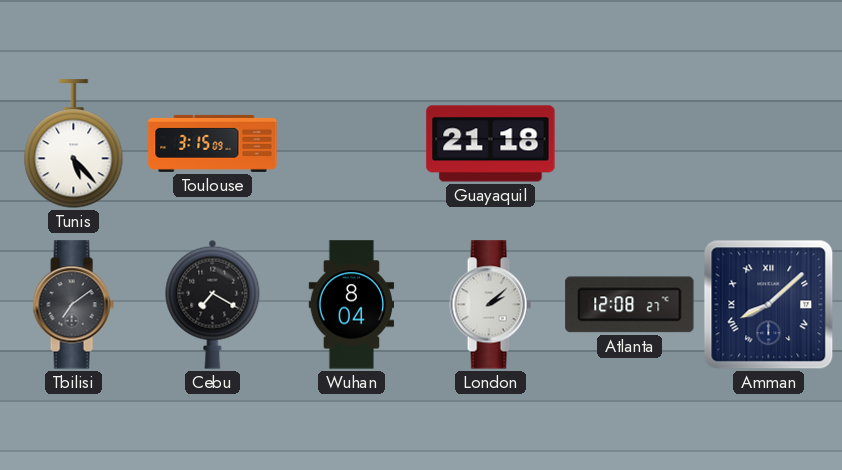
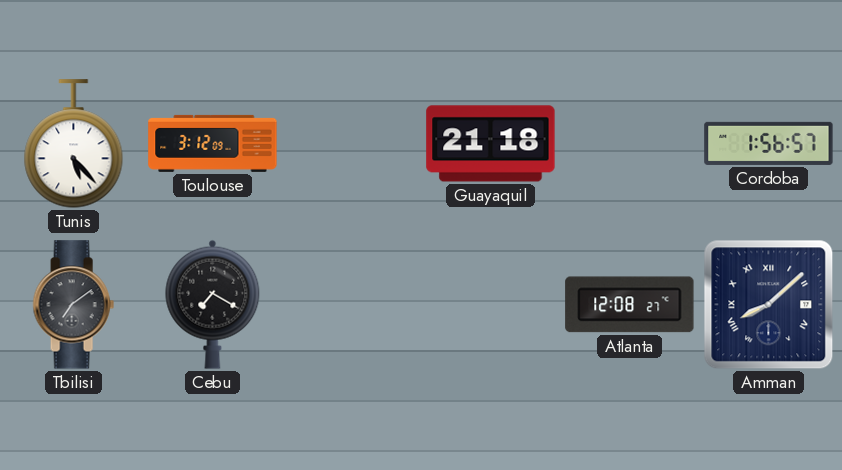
Toulouse: 3:15 -> 3:12
Cordoba: none -> 1:56
Wuhan: 8:04 -> none
London: 2:08 -> none
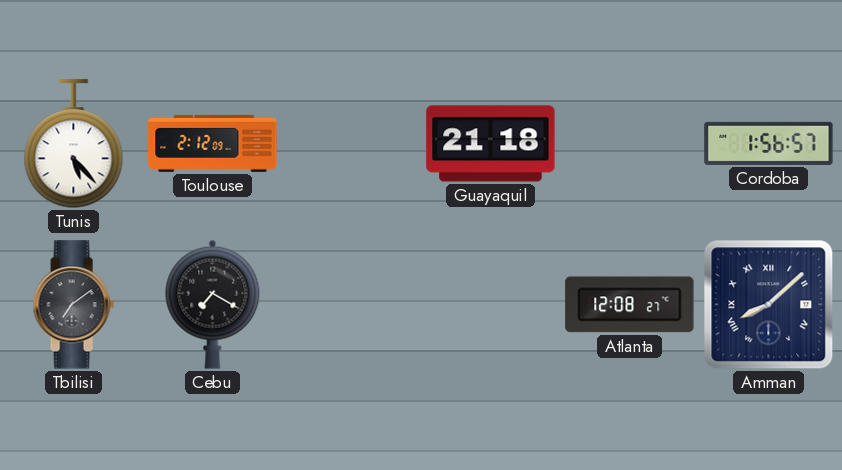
Toulouse: 3:12 -> 2:12
